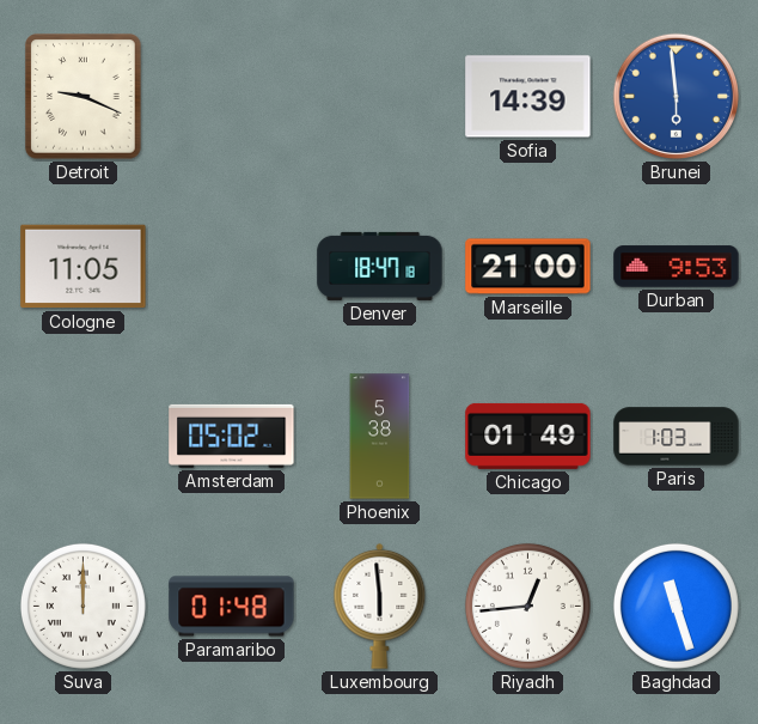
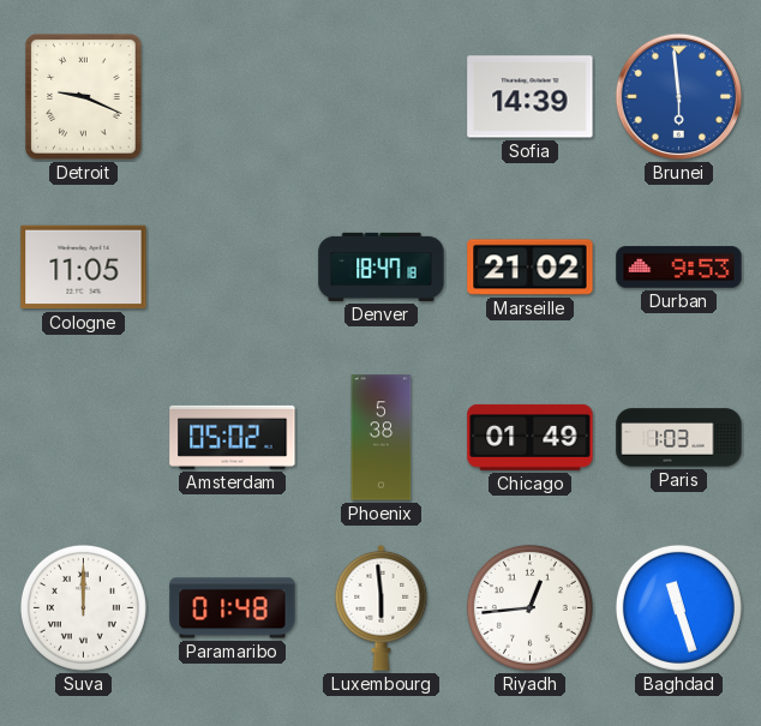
Marseille: 21:00 -> 21:02
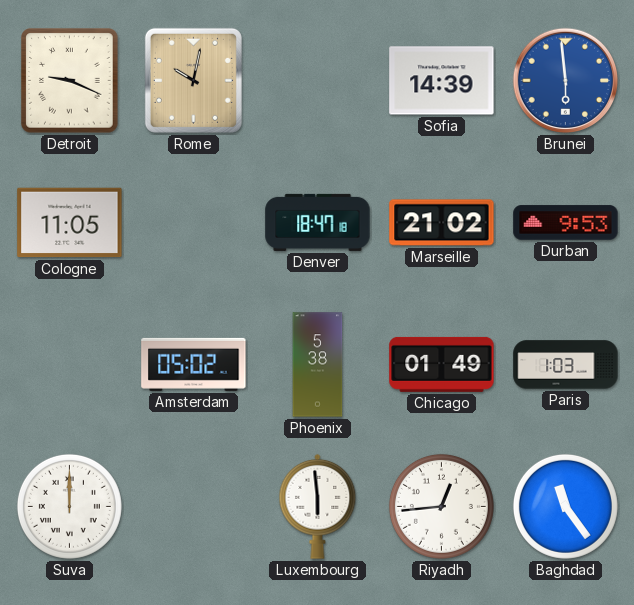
Rome: none -> 10:02
Paramaribo: 01:48 -> none
Baghdad: 11:27 -> 11:24
